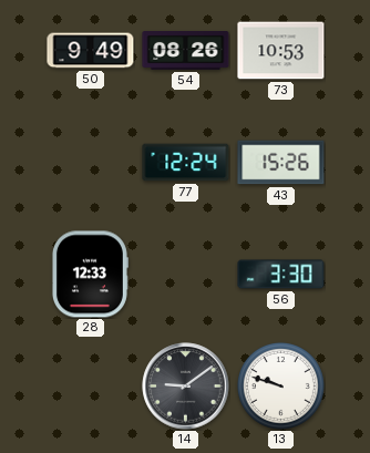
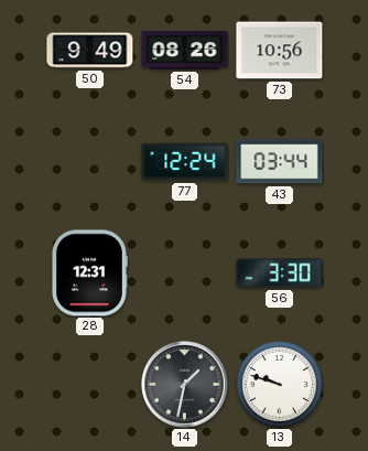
73: 10:53 -> 10:56
43: 15:26 -> 03:44
28: 12:33 -> 12:31
14: 9:09 -> 1:32
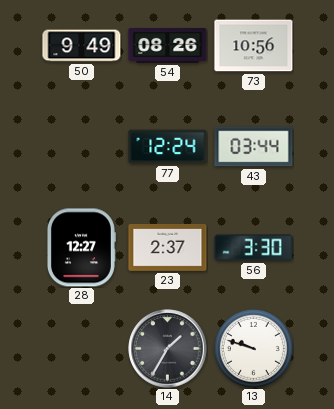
28: 12:31 -> 12:27
23: none -> 2:37
14: 1:32 -> 1:35
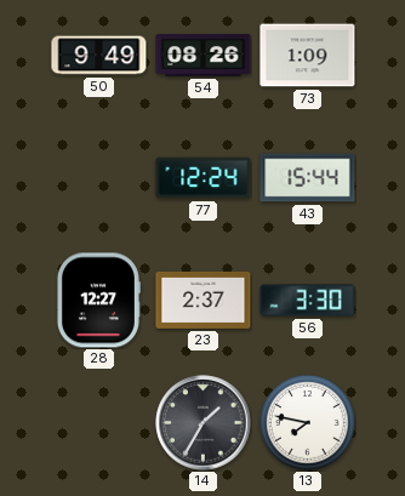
73: 10:56 -> 1:09
43: 03:44 -> 15:44
13: 9:48 -> 7:47
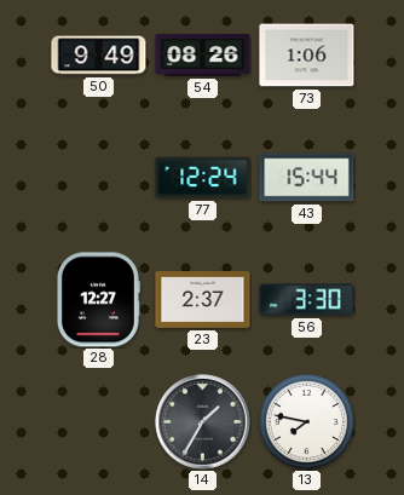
73: 1:09 -> 1:06
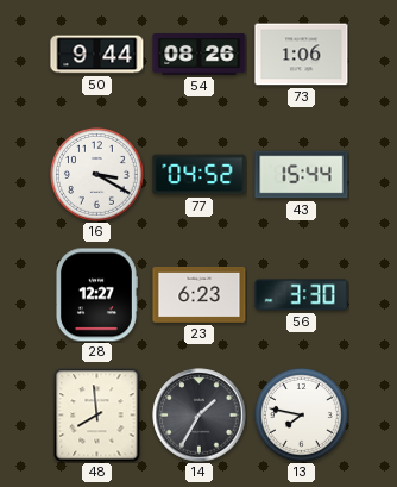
50: 9:49 -> 9:44
16: none -> 3:20
77: 12:24 -> 04:52
23: 2:37 -> 6:23
48: none -> 7:59
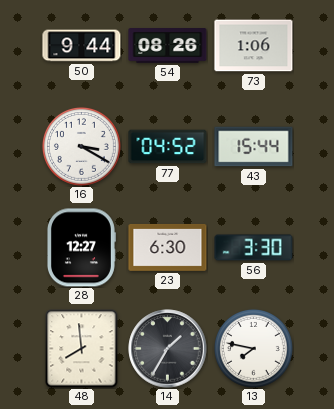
23: 6:23 -> 6:30
